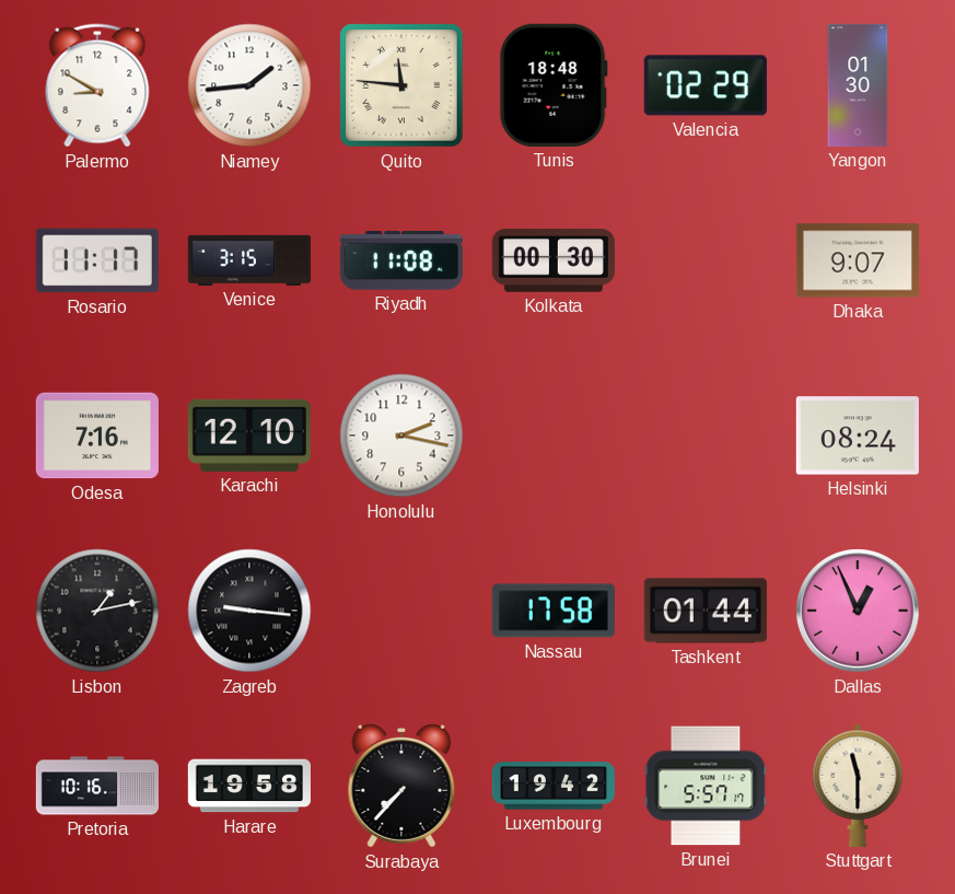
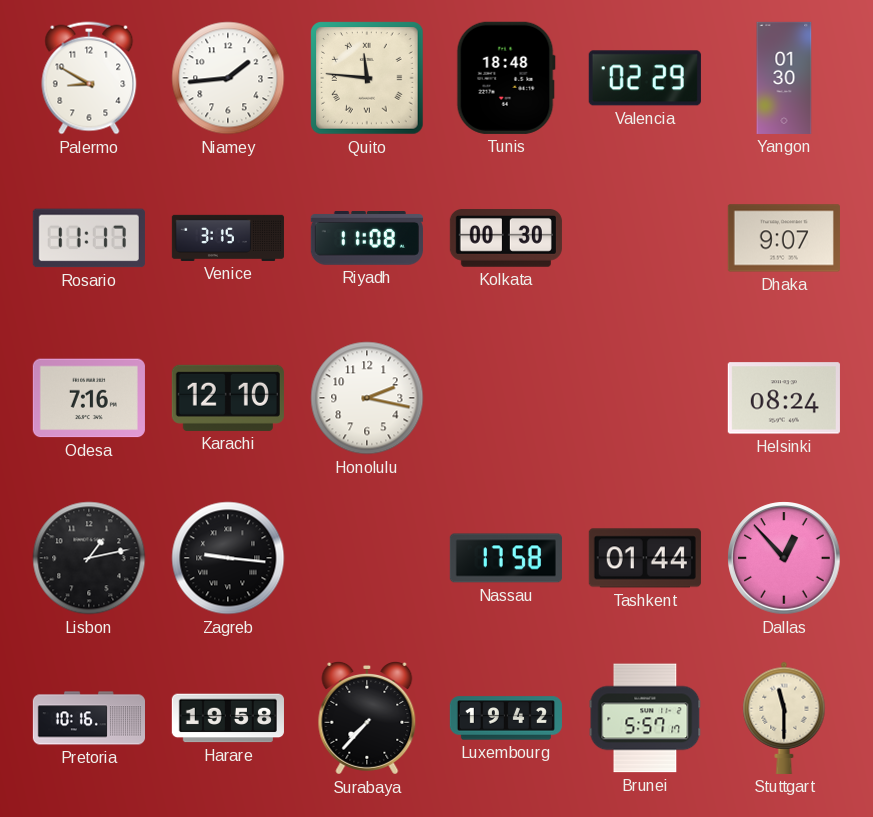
Dallas: 12:56 -> 12:53
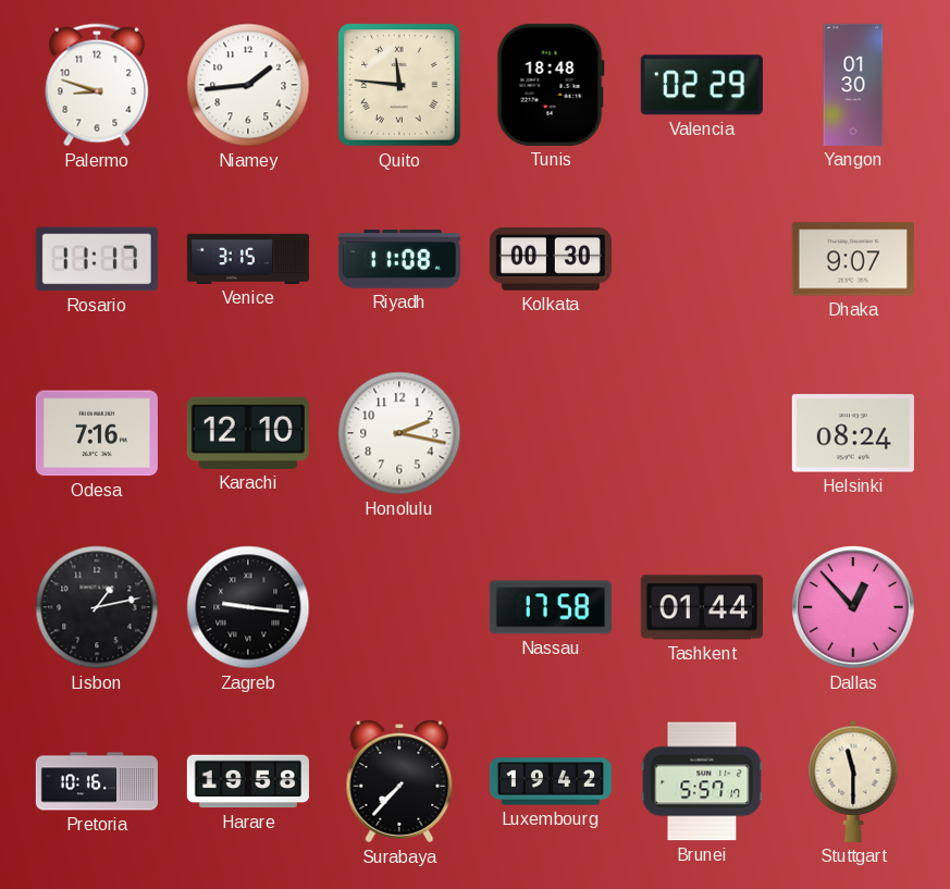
Palermo: 8:50 -> 8:48
